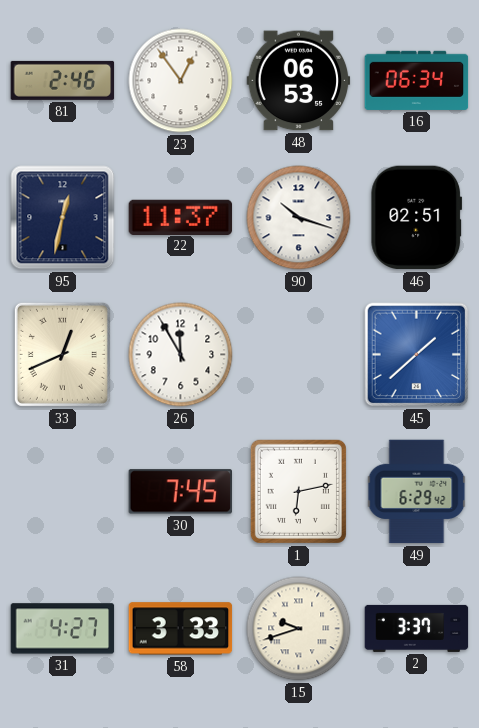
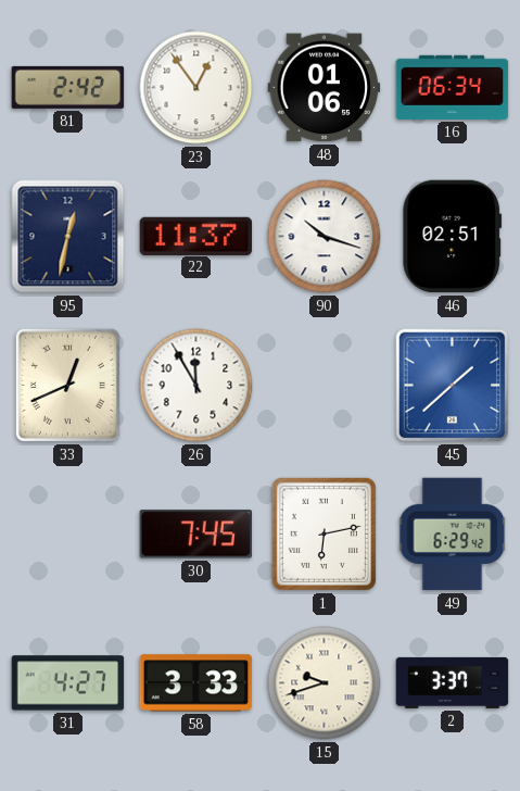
81: 2:46 -> 2:42
48: 06:53 -> 01:06
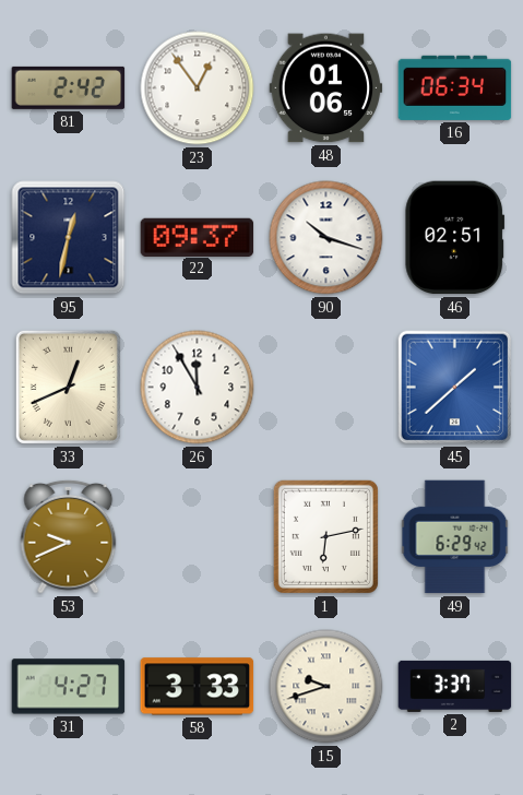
22: 11:37 -> 09:37
53: none -> 9:41
30: 7:45 -> none
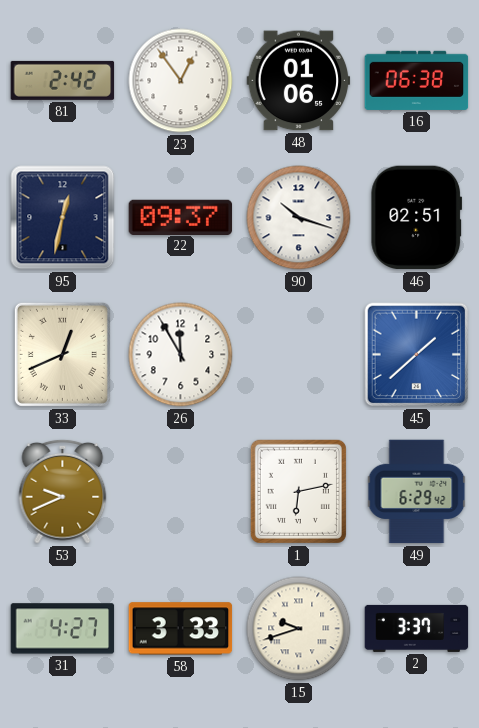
16: 06:34 -> 06:38
